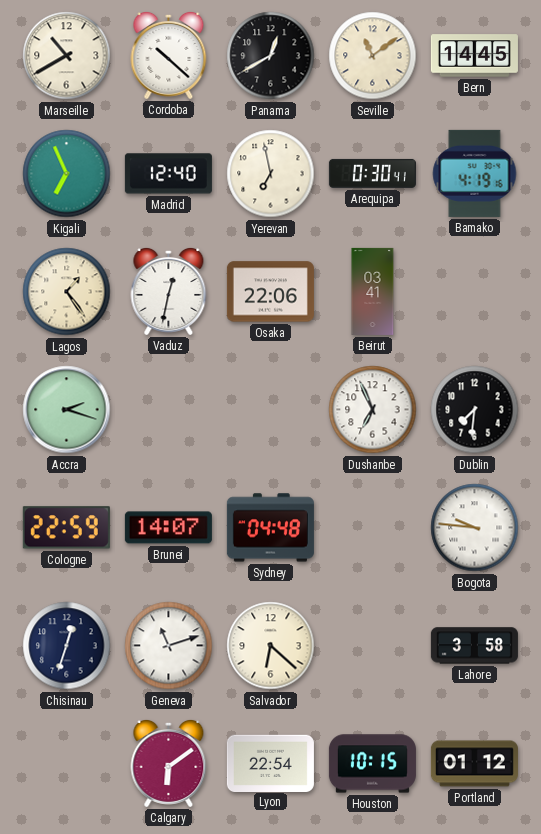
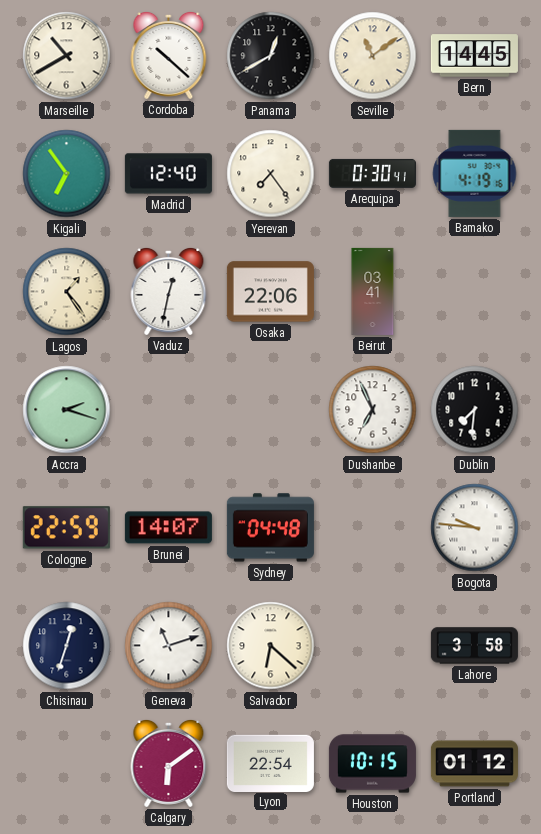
Kigali: 6:56 -> 6:54
Yerevan: 6:58 -> 7:24
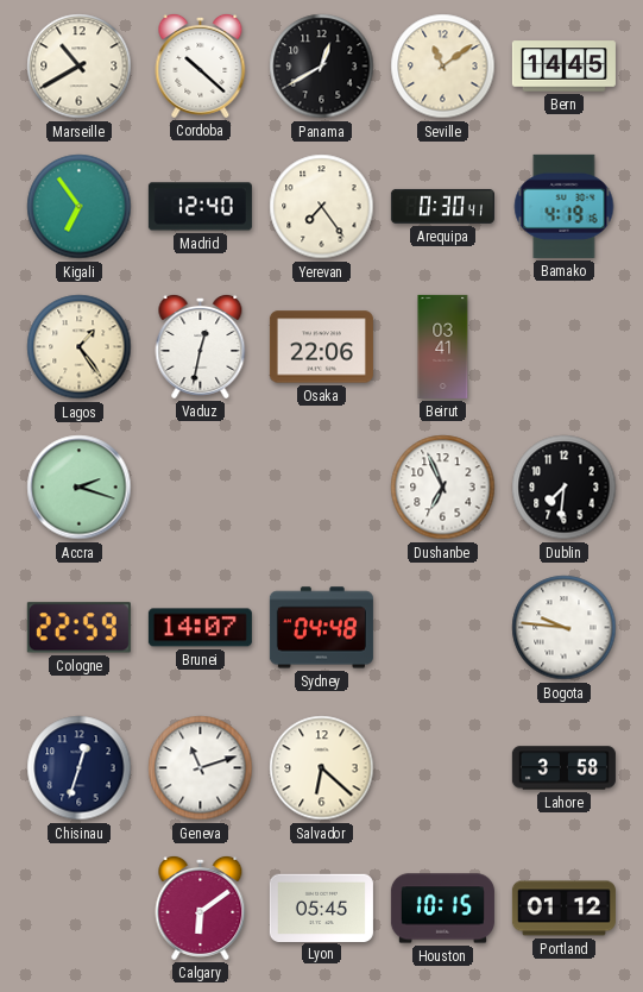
Lyon: 22:54 -> 05:45
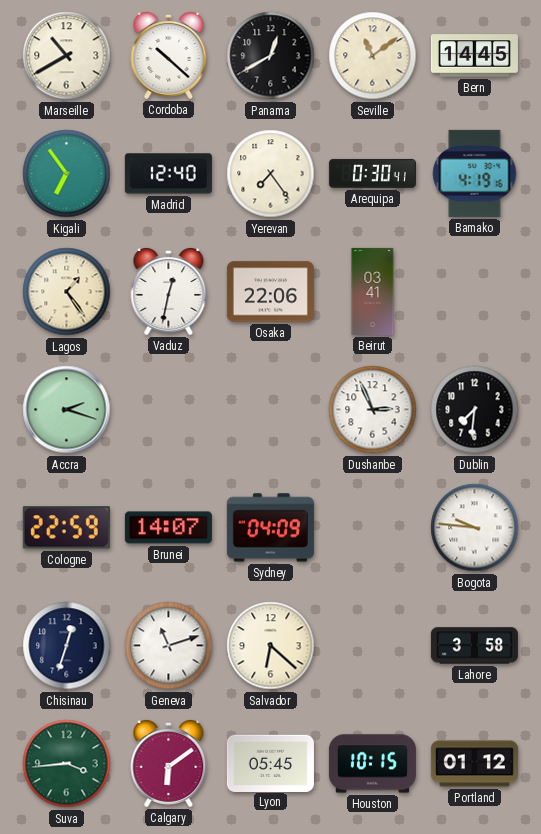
Dushanbe: 6:56 -> 2:56
Sydney: 04:48 -> 04:09
Suva: none -> 3:44
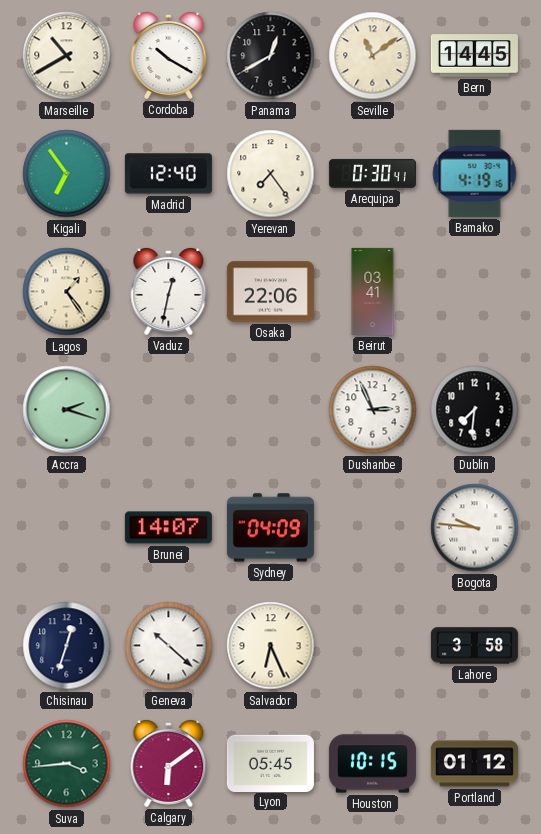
Cordoba: 10:22 -> 10:20
Cologne: 22:59 -> none
Geneva: 11:12 -> 10:22
Salvador: 6:22 -> 6:26
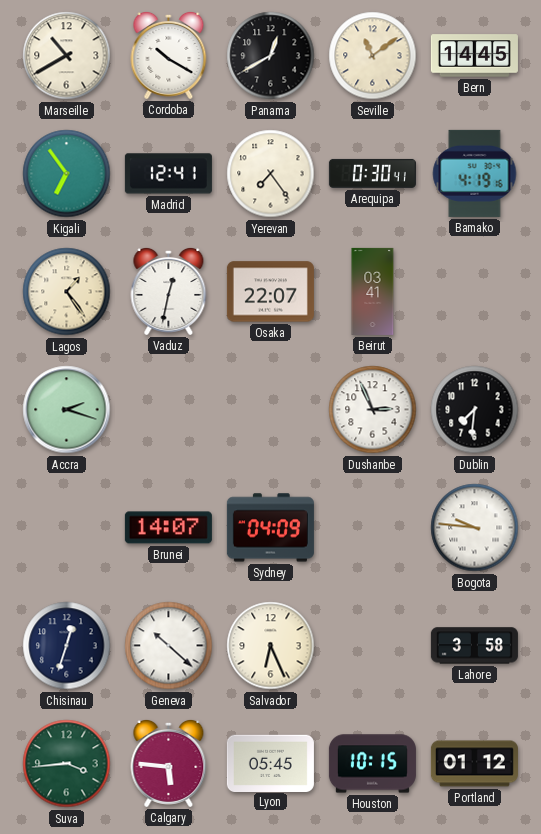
Madrid: 12:40 -> 12:41
Osaka: 22:06 -> 22:07
Calgary: 6:09 -> 5:46
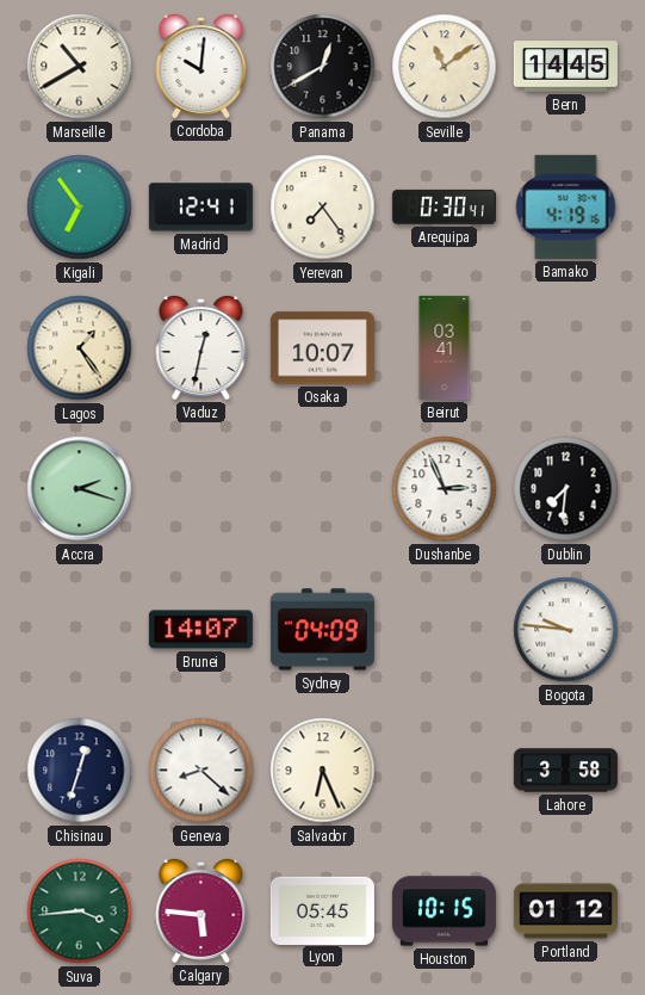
Cordoba: 10:20 -> 10:01
Osaka: 22:07 -> 10:07
Geneva: 10:22 -> 8:22
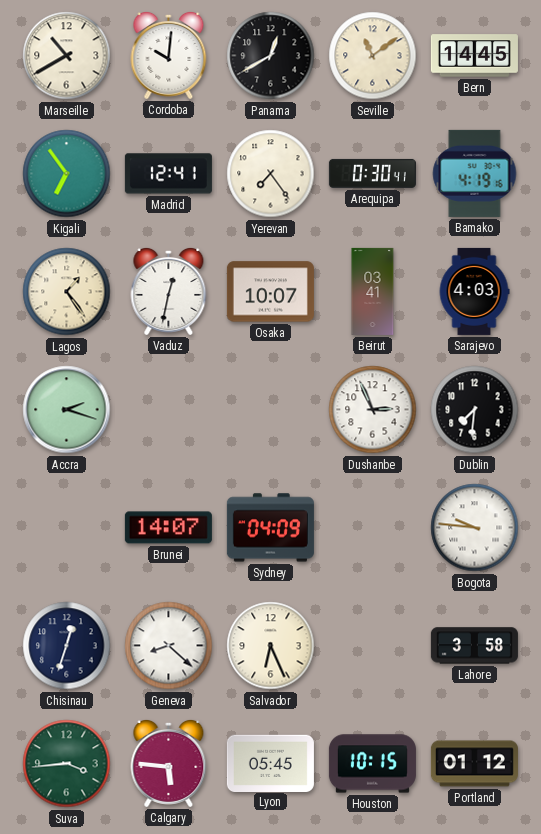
Sarajevo: none -> 4:03
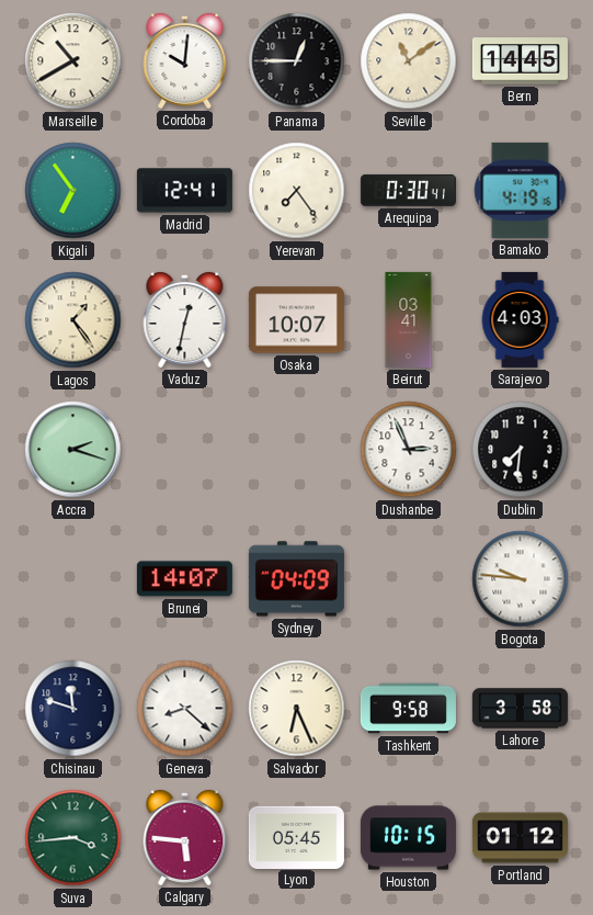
Panama: 12:40 -> 12:45
Chisinau: 12:33 -> 11:48
Tashkent: none -> 9:58
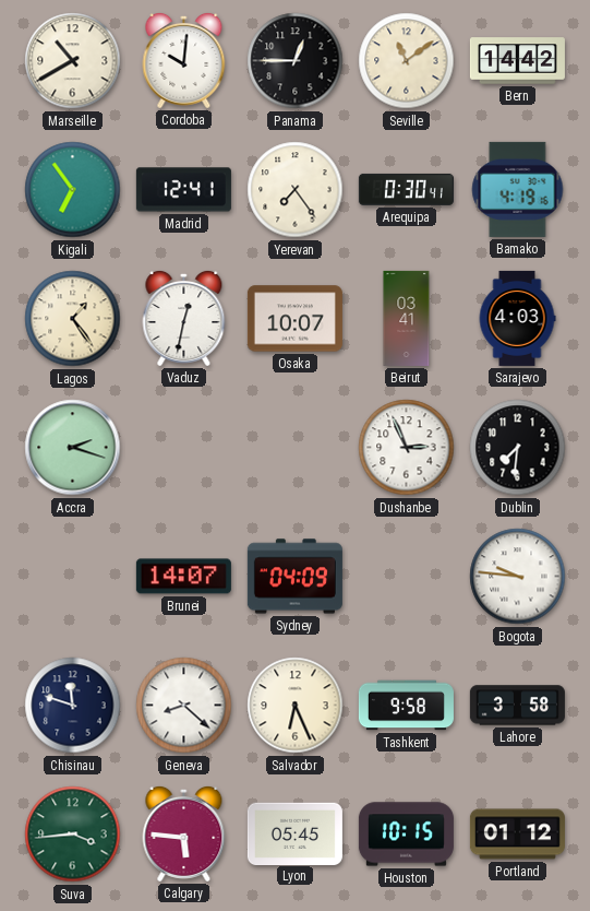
Bern: 14:45 -> 14:42
